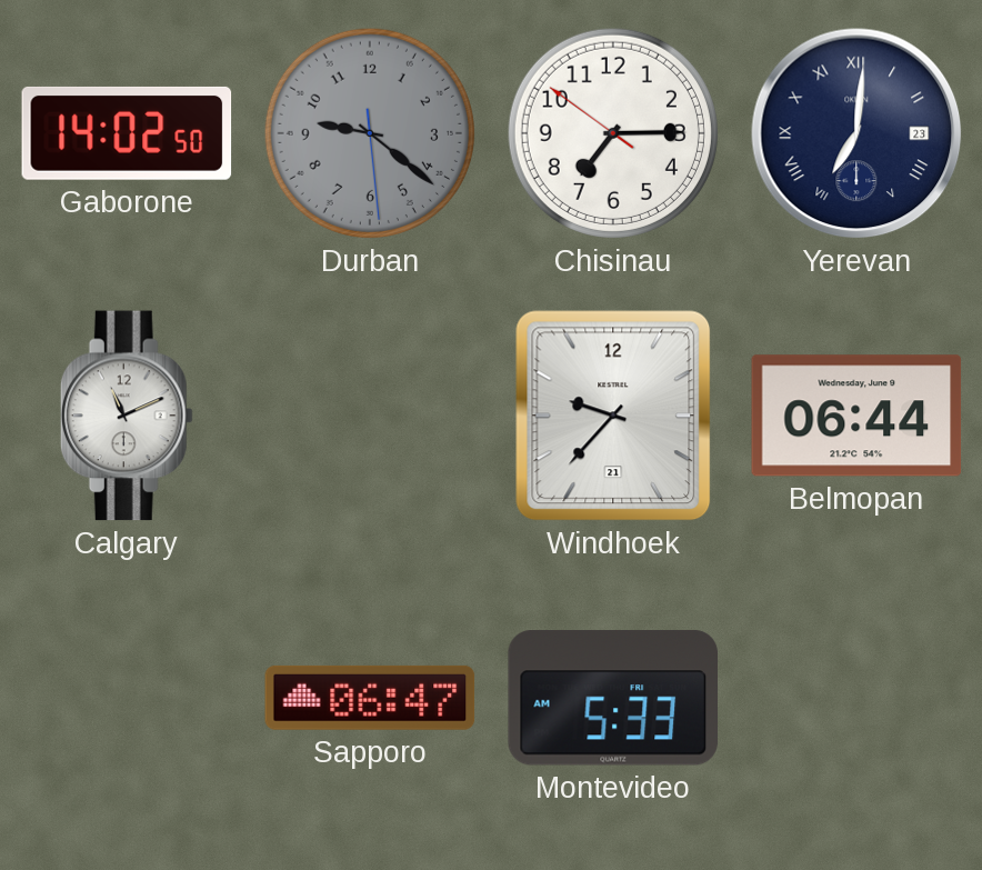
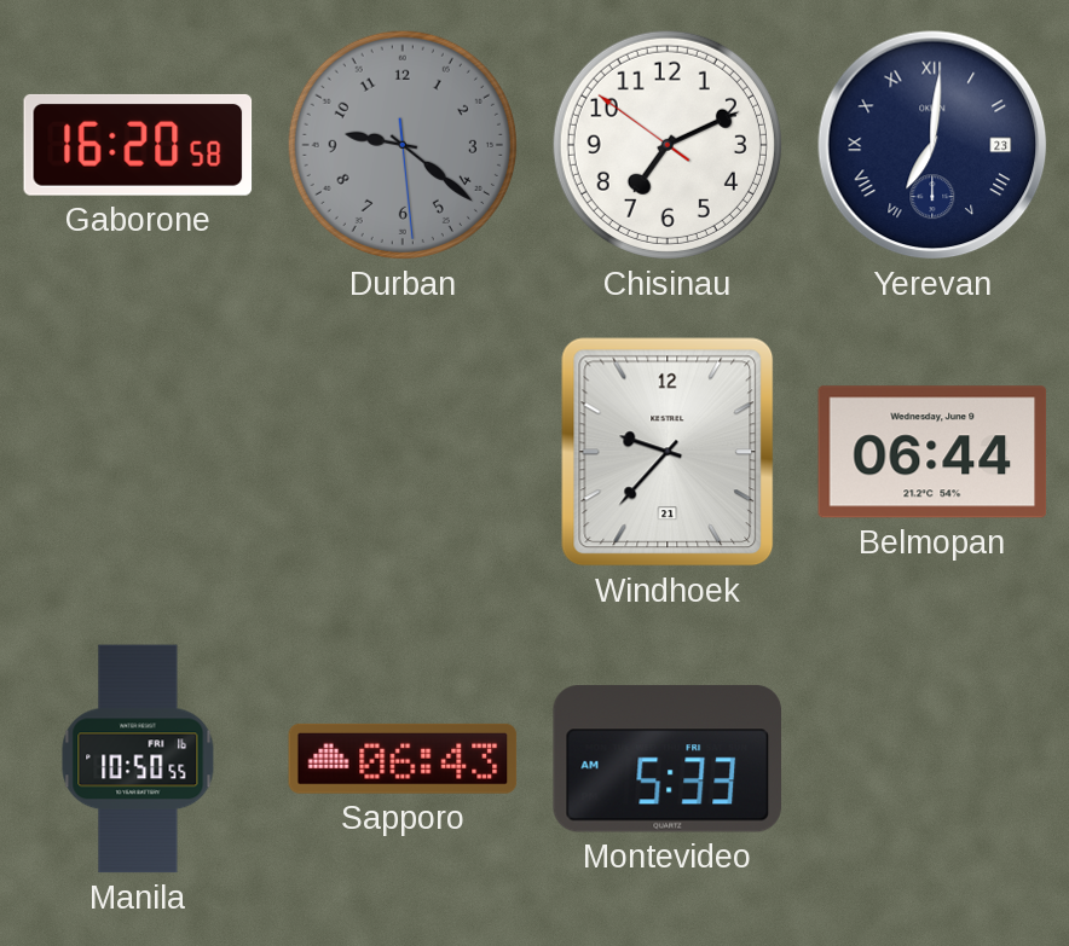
Gaborone: 14:02 -> 16:20
Chisinau: 7:14 -> 7:10
Calgary: 11:11 -> none
Manila: none -> 10:50
Sapporo: 06:47 -> 06:43
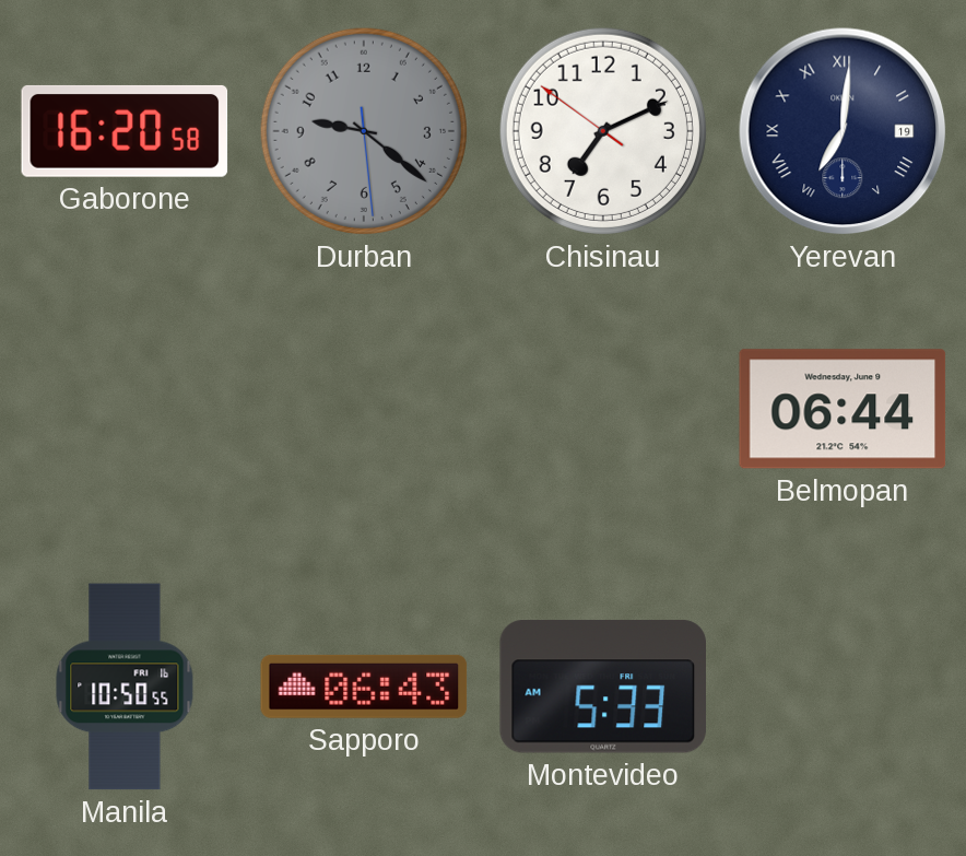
Yerevan date: 23 -> 19
Windhoek: 9:37 -> none
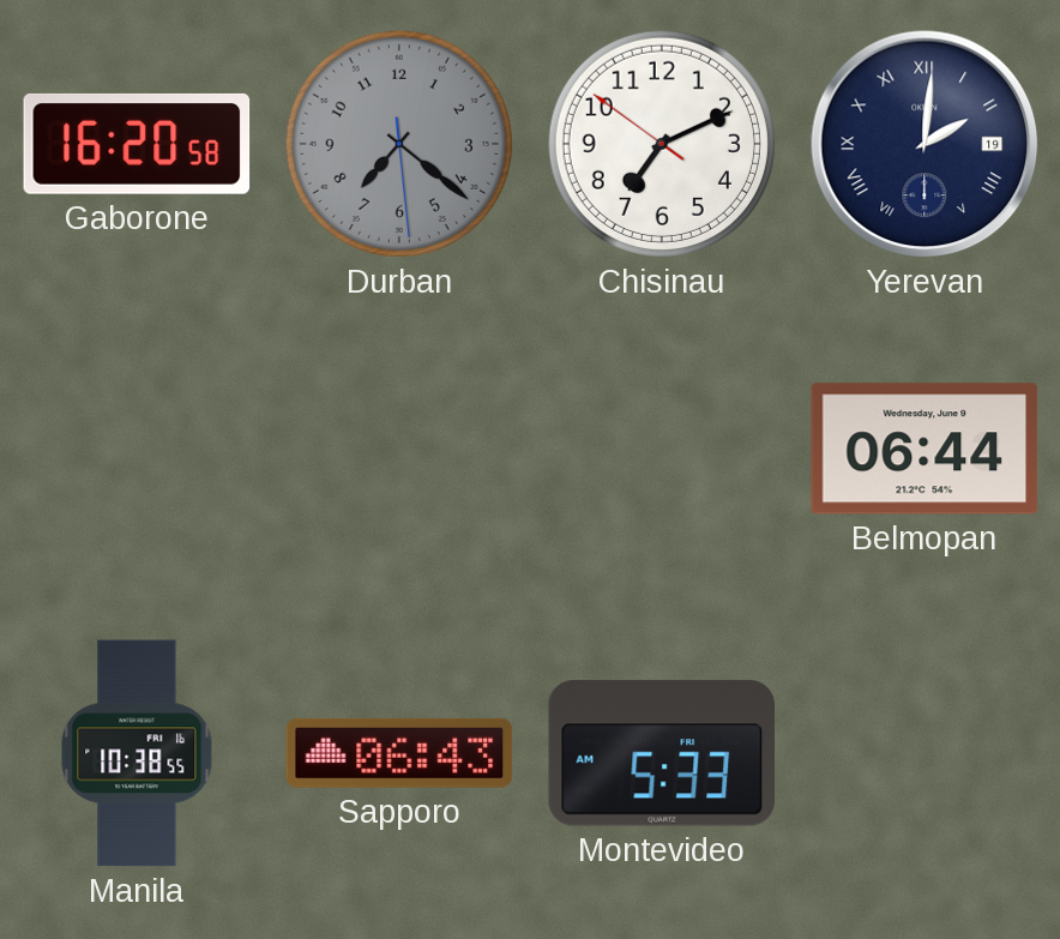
Durban: 9:21 -> 7:21
Yerevan: 7:01 -> 2:01
Manila: 10:50 -> 10:38
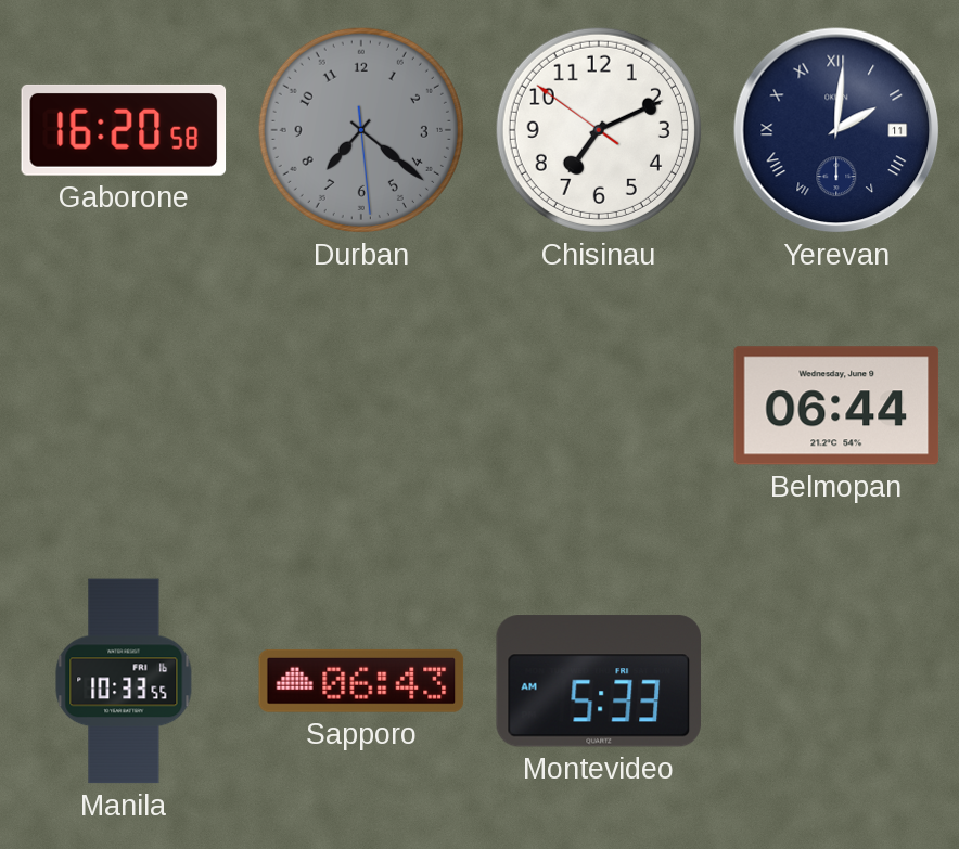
Yerevan date: 19 -> 11
Manila: 10:38 -> 10:33
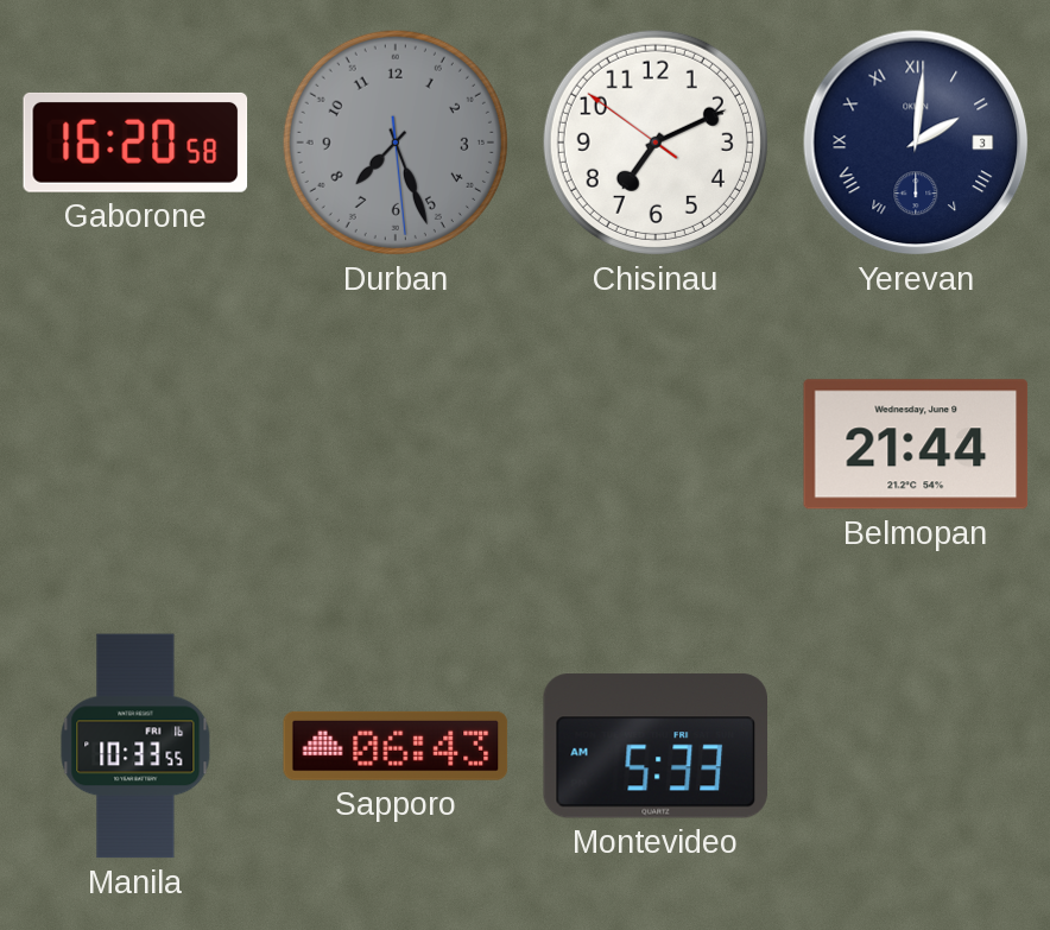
Durban: 7:21 -> 7:26
Yerevan date: 11 -> 3
Belmopan: 06:44 -> 21:44
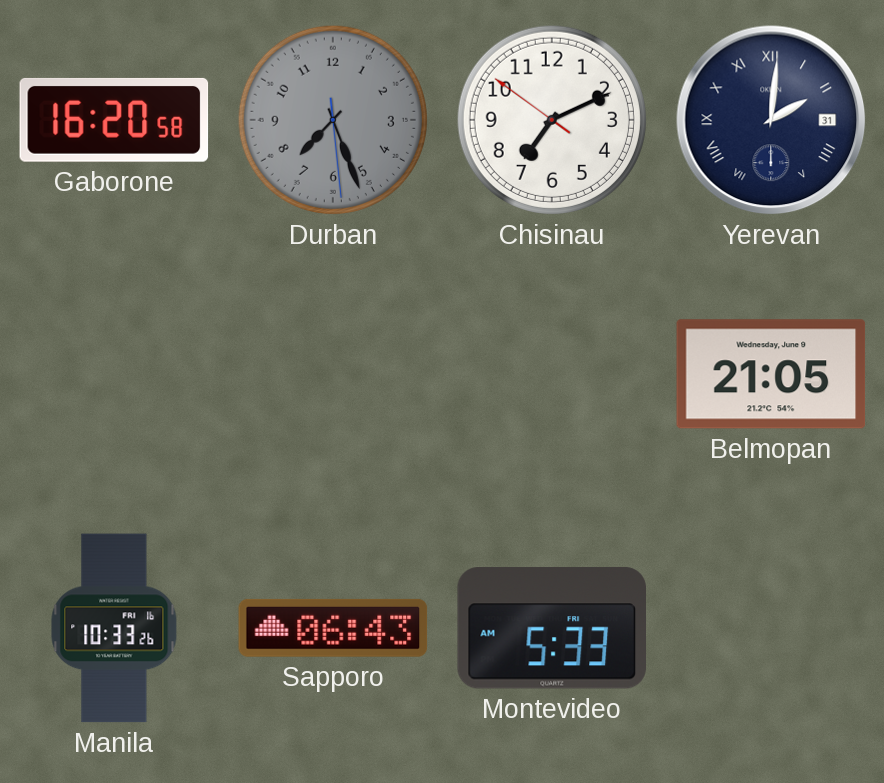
Yerevan date: 3 -> 31
Belmopan: 21:44 -> 21:05
Manila: 10:33:55 -> 10:33:26
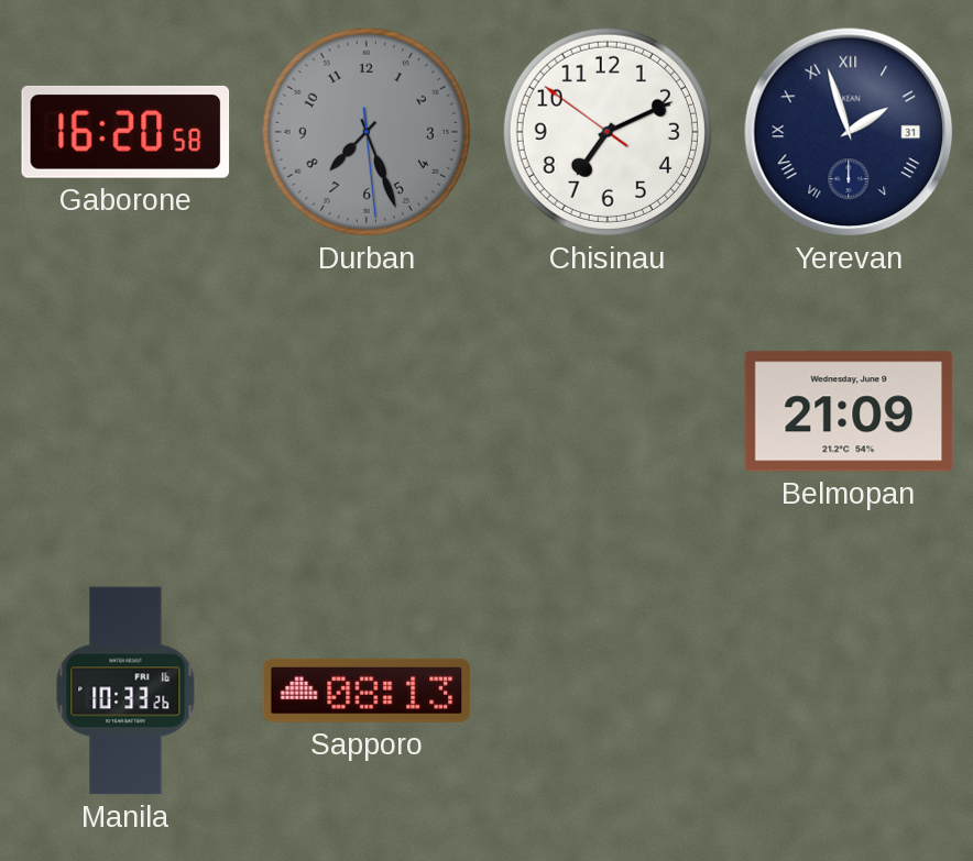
Yerevan: 2:01 -> 1:57
Belmopan: 21:05 -> 21:09
Sapporo: 06:43 -> 08:13
Montevideo: 5:33 -> none
